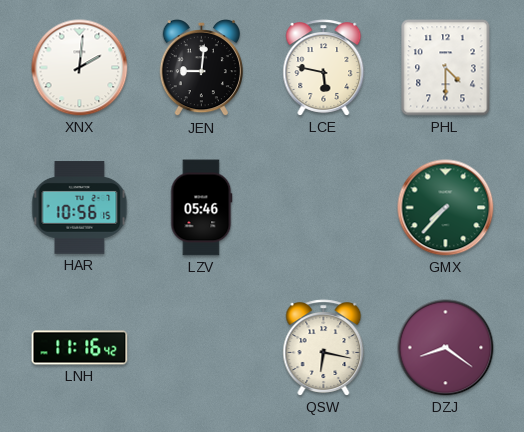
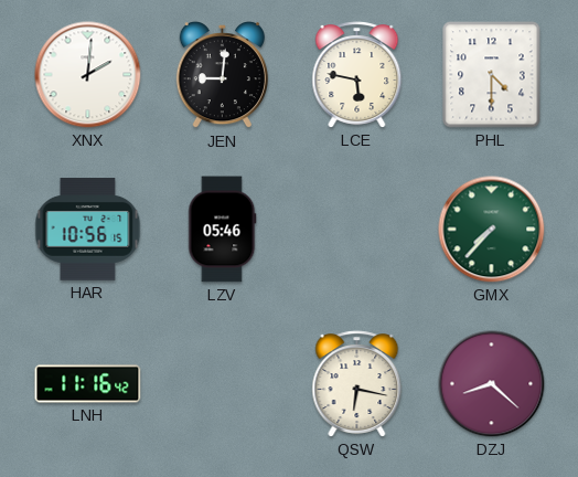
DZJ: 8:21 -> 8:22
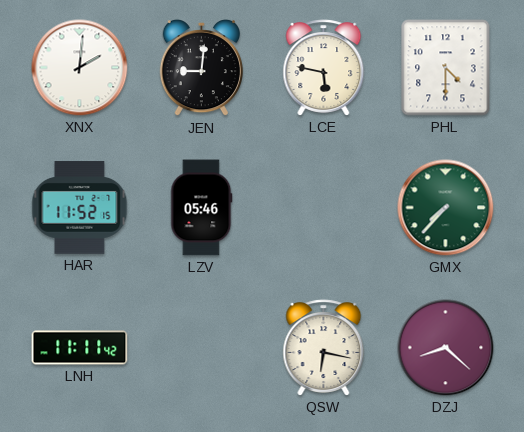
HAR: 10:56 -> 11:52
LNH: 11:16 -> 11:11
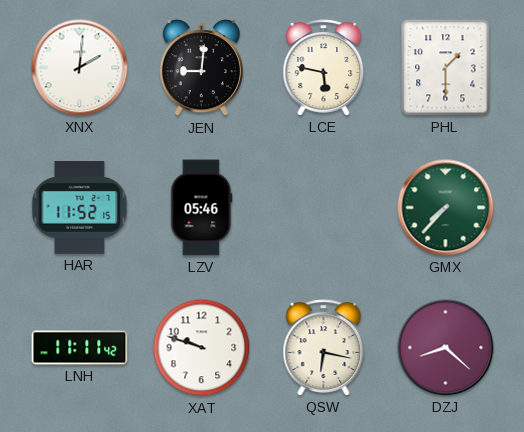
PHL: 4:30 -> 1:30
XAT: none -> 9:48
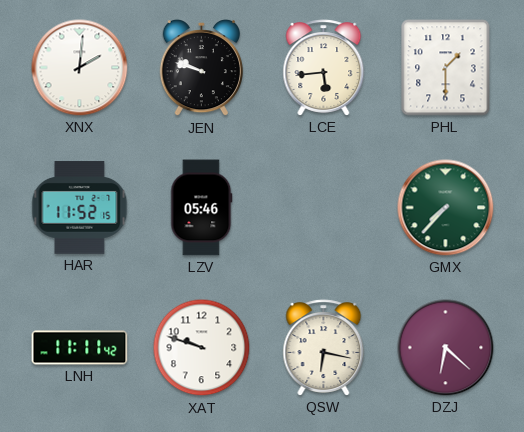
JEN: 9:01 -> 9:48
LCE: 5:47 -> 5:44
DZJ: 8:22 -> 6:22
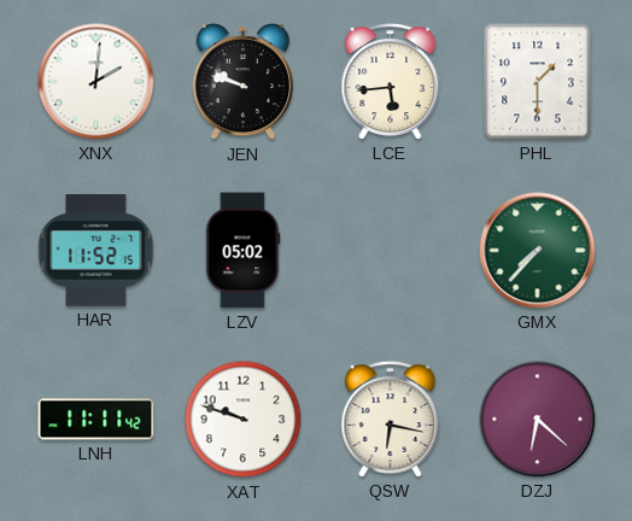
LZV: 05:46 -> 05:02
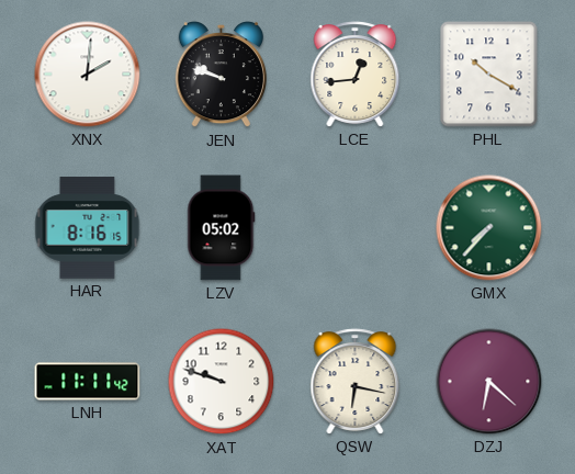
LCE: 5:44 -> 12:44
PHL: 1:30 -> 10:20
HAR: 11:52 -> 8:16
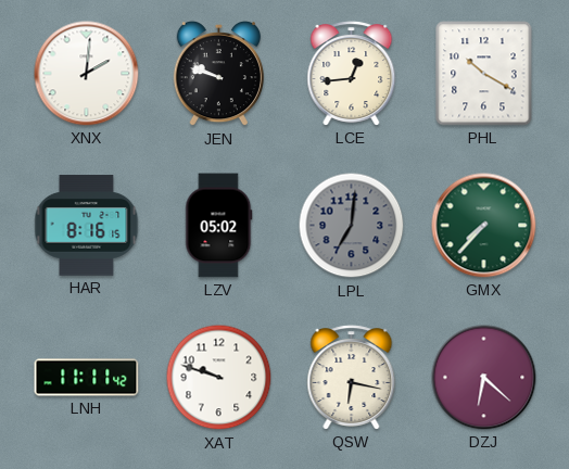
LPL: none -> 7:01
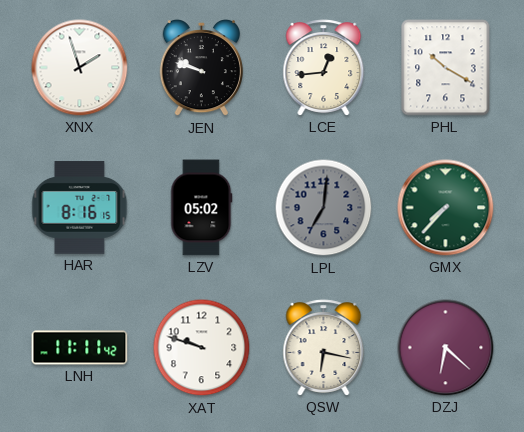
XNX: 2:01 -> 1:57
